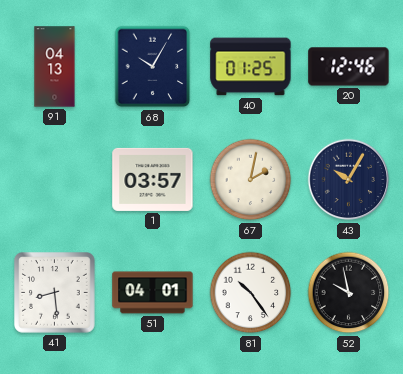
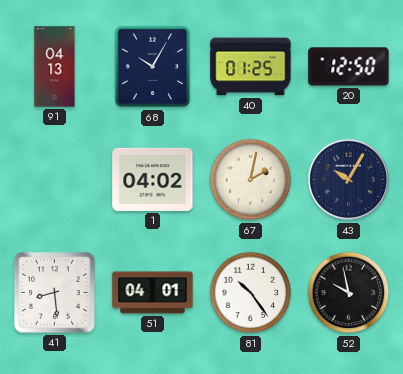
20: 12:46 -> 12:50
1: 03:57 -> 04:02
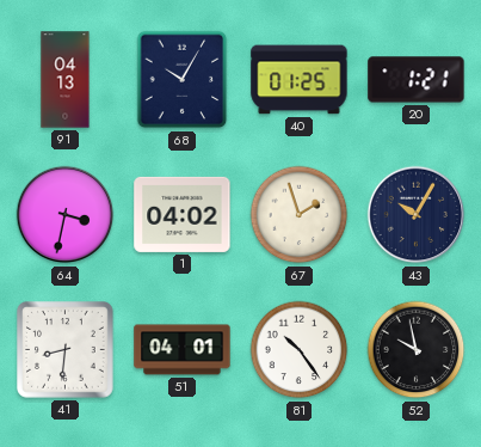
20: 12:50 -> 1:21
64: none -> 3:32
67: 2:02 -> 1:57
41: 8:29 -> 8:31
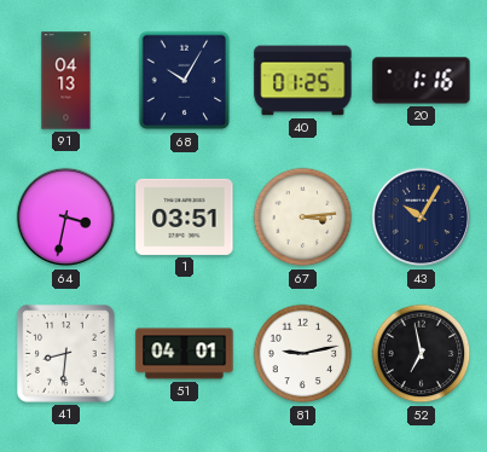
20: 1:21 -> 1:16
1: 04:02 -> 03:51
67: 1:57 -> 3:14
81: 10:24 -> 9:13
52: 9:58 -> 6:58
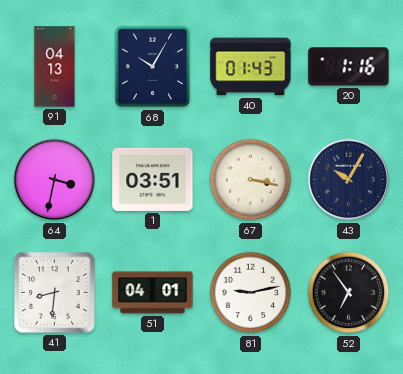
40: 01:25 -> 01:43
67: 3:14 -> 3:17
52: 6:58 -> 6:54
